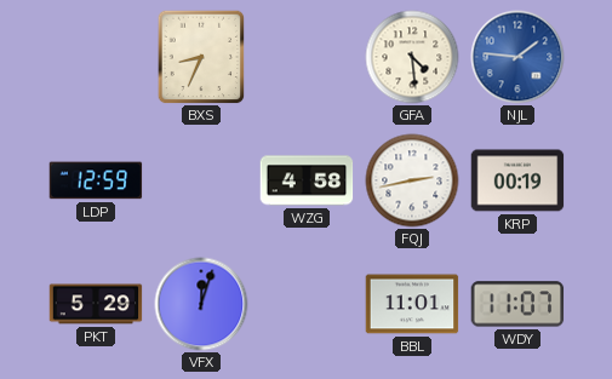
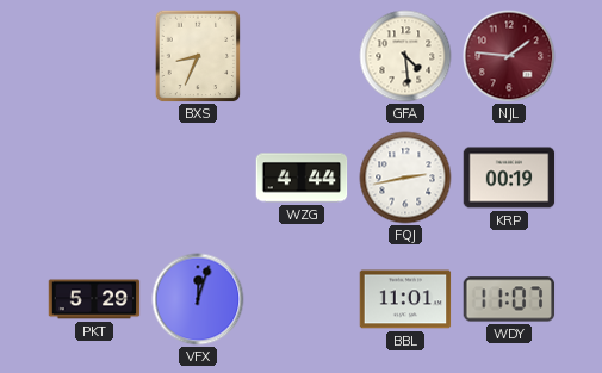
NJL dial: blue -> burgundy
LDP: 12:59 -> none
WZG: 4:58 -> 4:44
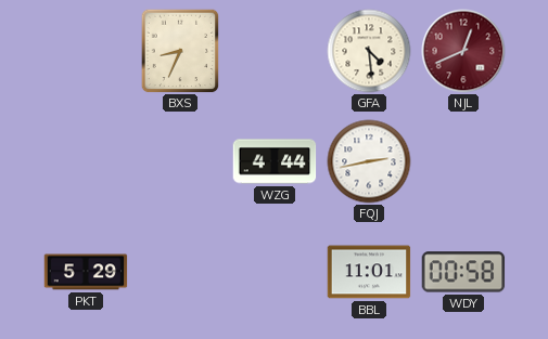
NJL: 1:46 -> 12:41
KRP: 00:19 -> none
VFX: 12:03 -> none
WDY: 11:07 -> 00:58
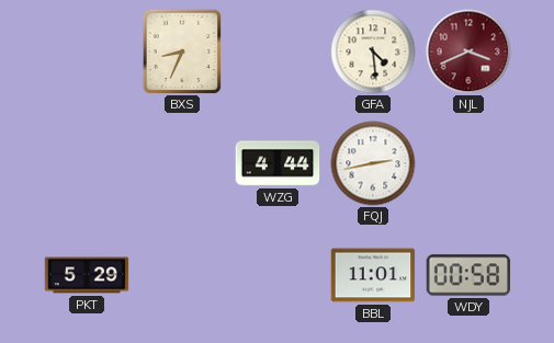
NJL: 12:41 -> 3:41
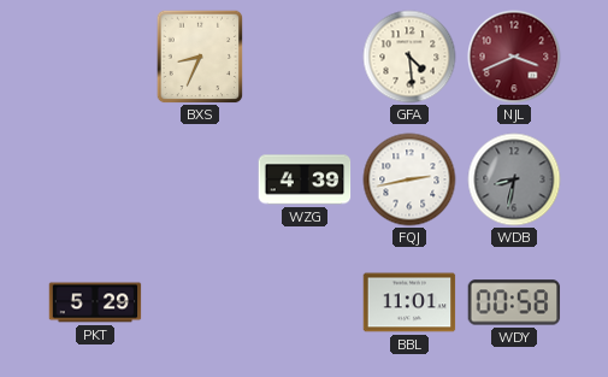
WZG: 4:44 -> 4:39
WDB: none -> 8:32
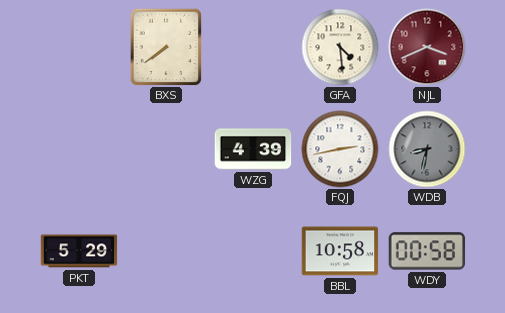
BXS: 8:34 -> 7:39
BBL: 11:01 -> 10:58
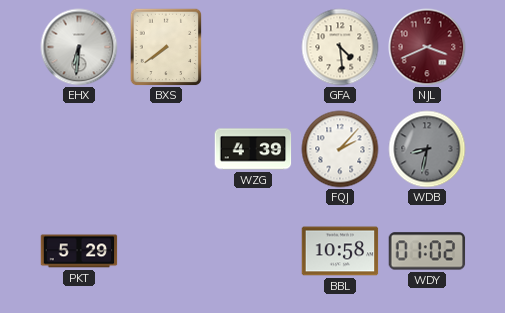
EHX: none -> 6:31
FQJ: 2:43 -> 2:07
WDY: 00:58 -> 01:02
